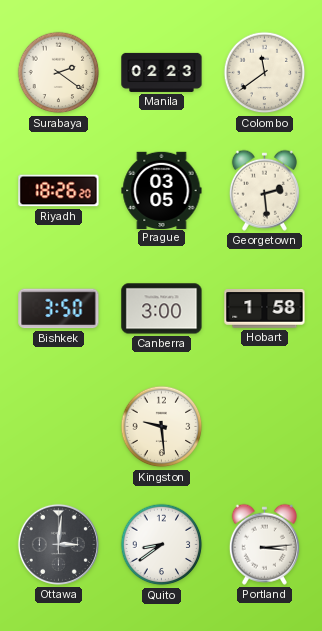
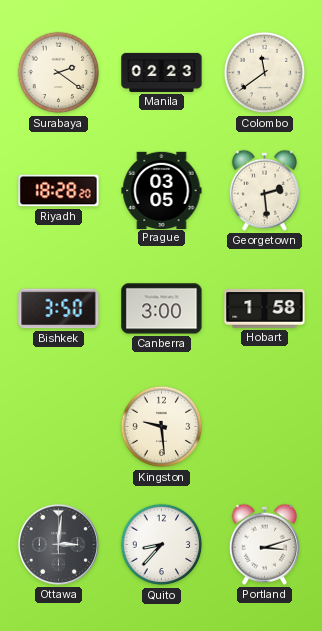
Riyadh: 18:26 -> 18:28
Quito: 8:39 -> 8:37
Portland: 3:14 -> 3:12
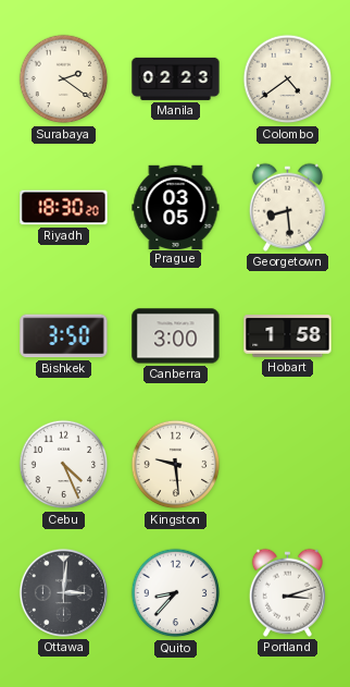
Colombo: 11:39 -> 4:39
Riyadh: 18:28 -> 18:30
Georgetown: 2:29 -> 8:29
Cebu: none -> 4:26
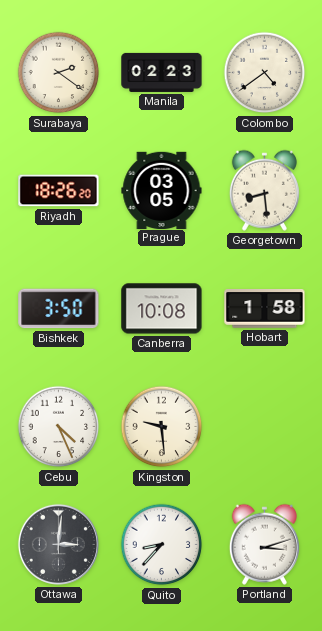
Riyadh: 18:30 -> 18:26
Canberra: 3:00 -> 10:08
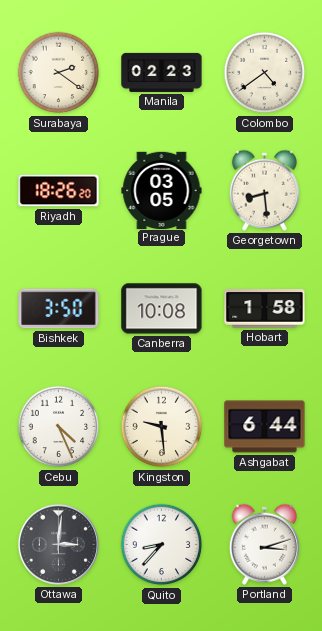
Ashgabat: none -> 6:44
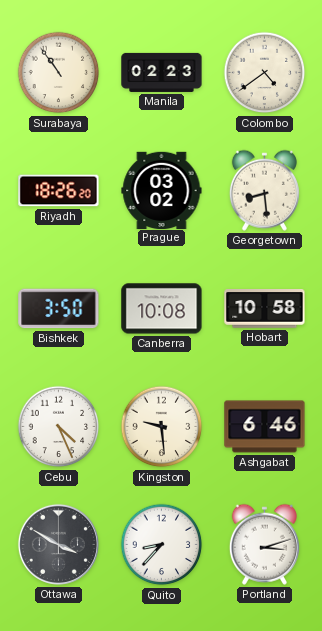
Surabaya: 2:21 -> 10:54
Prague: 03:05 -> 03:02
Hobart: 1:58 -> 10:58
Ashgabat: 6:44 -> 6:46
Ottawa: 3:01 -> 3:50
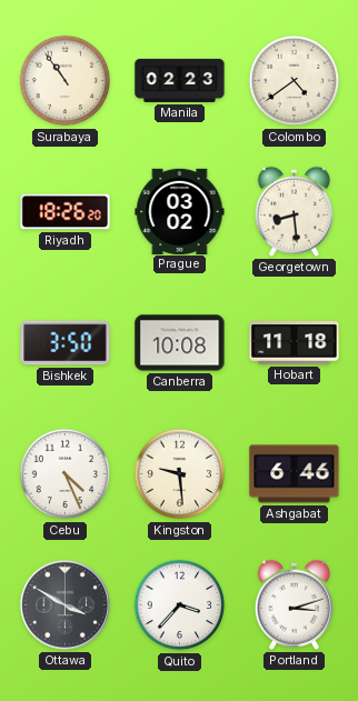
Hobart: 10:58 -> 11:18
Quito: 8:37 -> 3:37
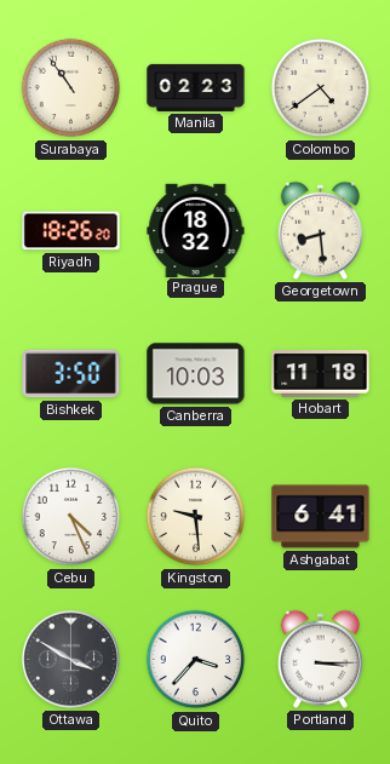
Prague: 03:02 -> 18:32
Canberra: 10:08 -> 10:03
Ashgabat: 6:46 -> 6:41
Portland: 3:12 -> 3:15
